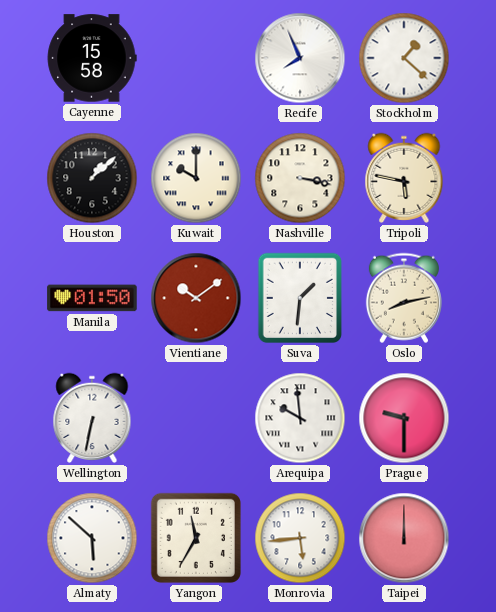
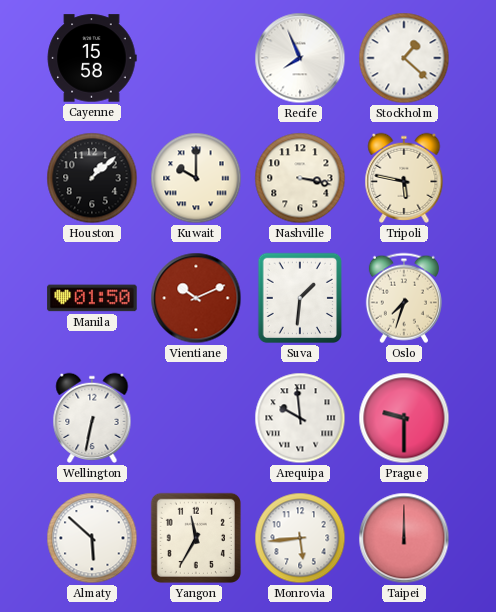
Vientiane: 10:09 -> 10:11
Oslo: 8:13 -> 7:33
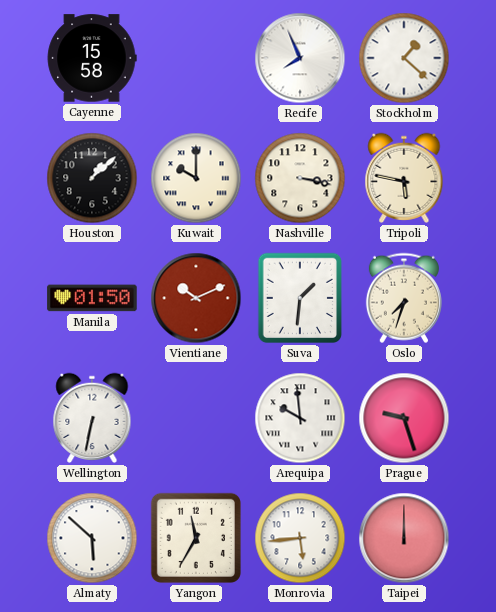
Prague: 9:30 -> 9:27
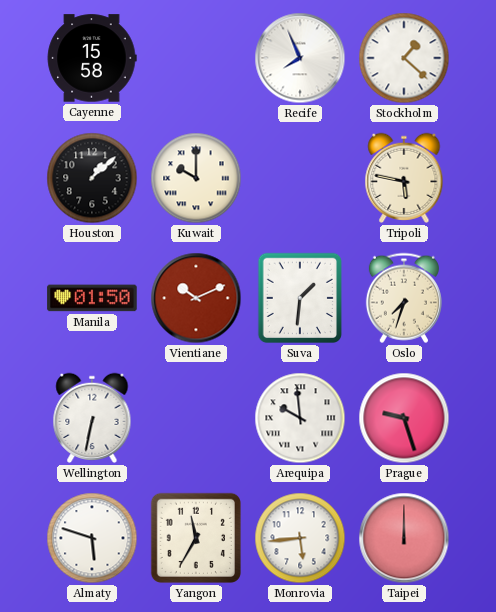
Nashville: 3:17 -> none
Almaty: 5:52 -> 5:48
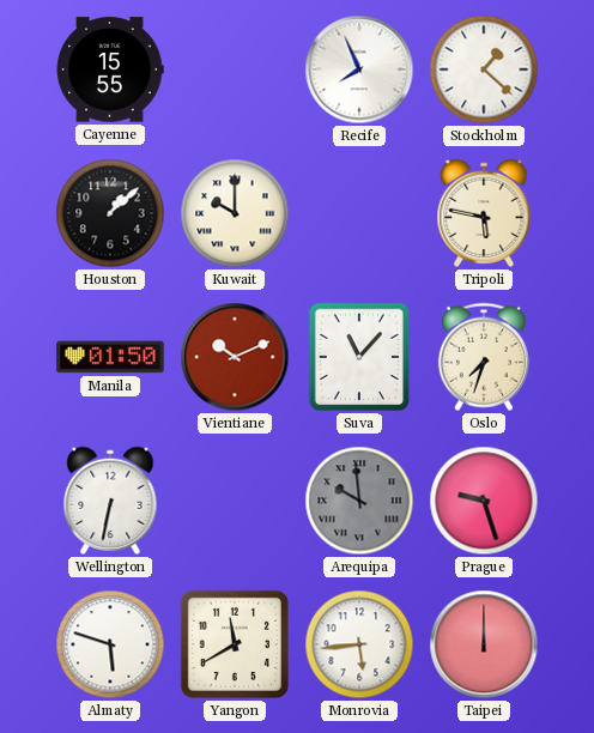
Cayenne: 15:58 -> 15:55
Suva: 1:31 -> 11:07
Arequipa dial: white -> grey
Yangon: 11:35 -> 11:40
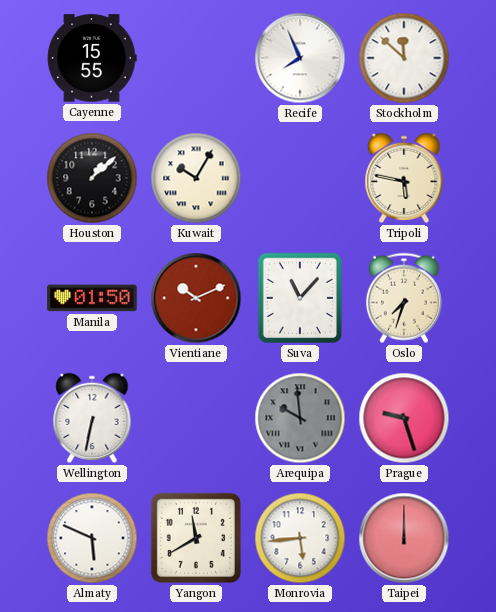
Stockholm: 1:22 -> 11:52
Kuwait: 10:00 -> 10:05
Almaty: 5:48 -> 5:49
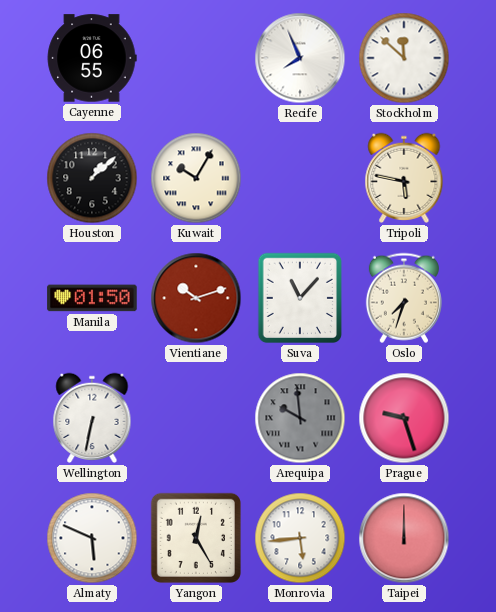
Cayenne: 15:55 -> 06:55
Vientiane: 10:11 -> 10:12
Yangon: 11:40 -> 12:25
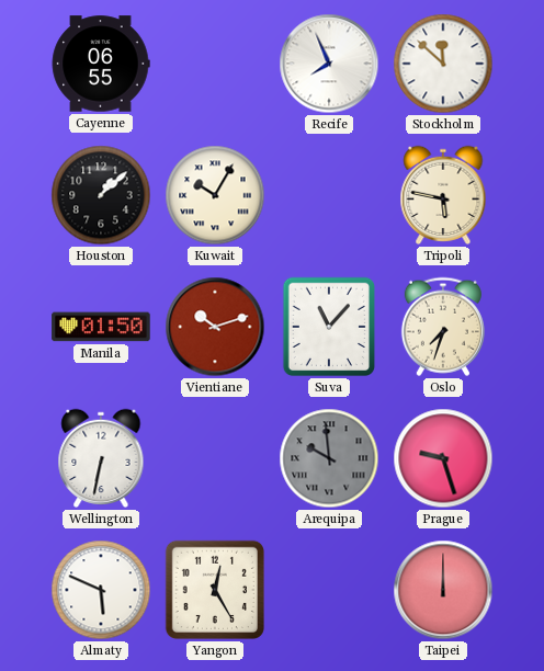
Monrovia: 5:44 -> none
